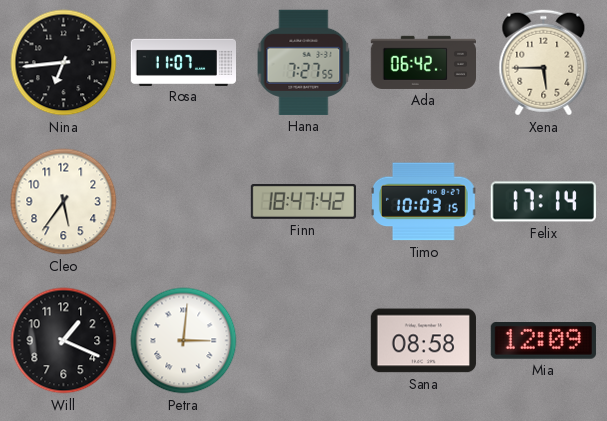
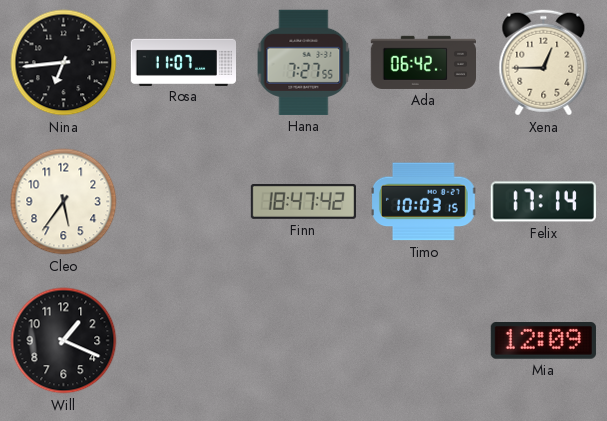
Xena: 5:45 -> 12:45
Petra: 3:01 -> none
Sana: 08:58 -> none
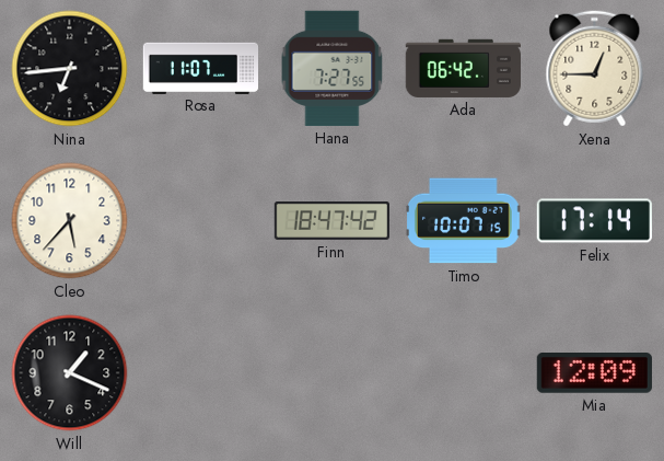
Cleo: 5:36 -> 5:37
Timo: 10:03 -> 10:07
